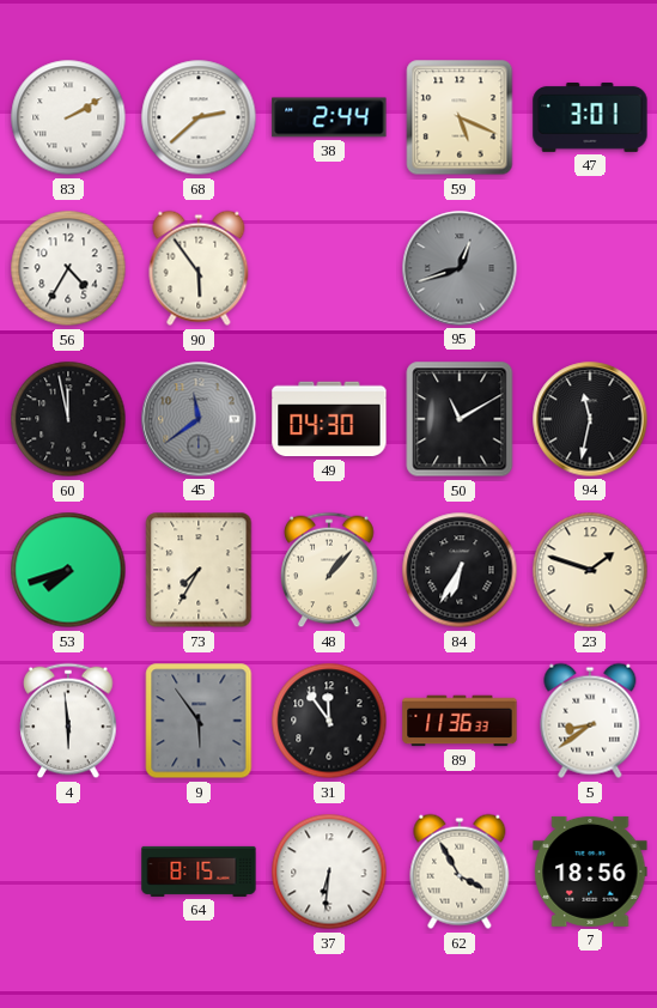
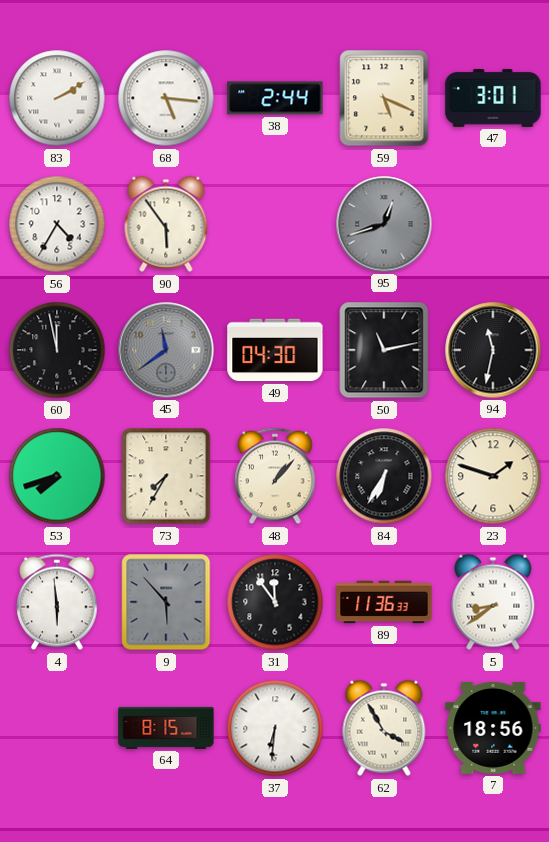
68: 2:38 -> 5:16
50: 11:10 -> 11:13
9: 5:54 -> 5:53
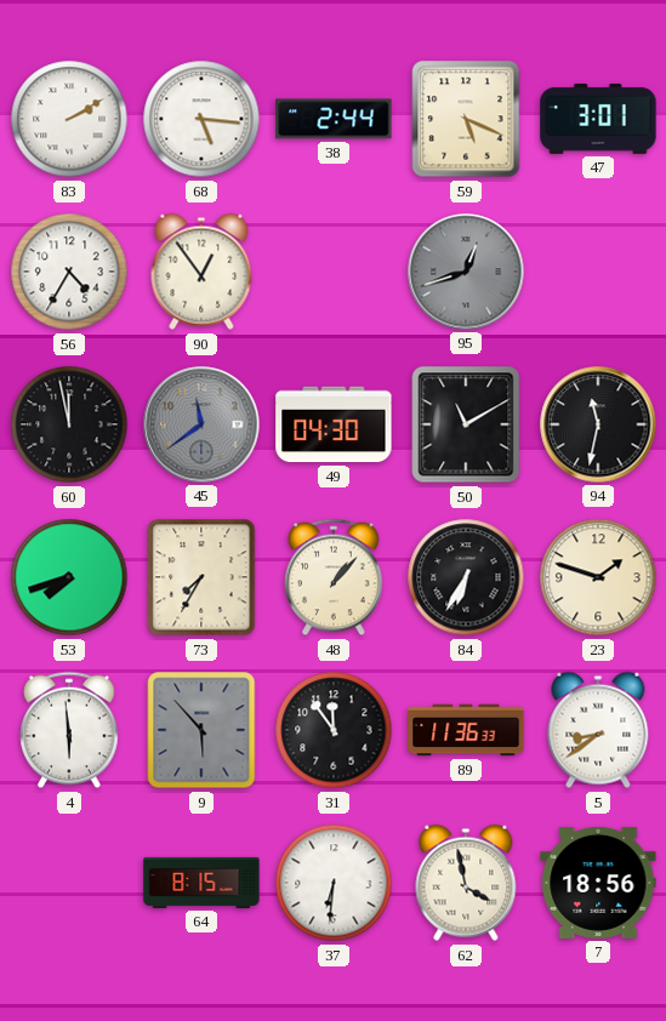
90: 5:54 -> 12:54
50: 11:13 -> 11:10
62: 3:55 -> 3:58
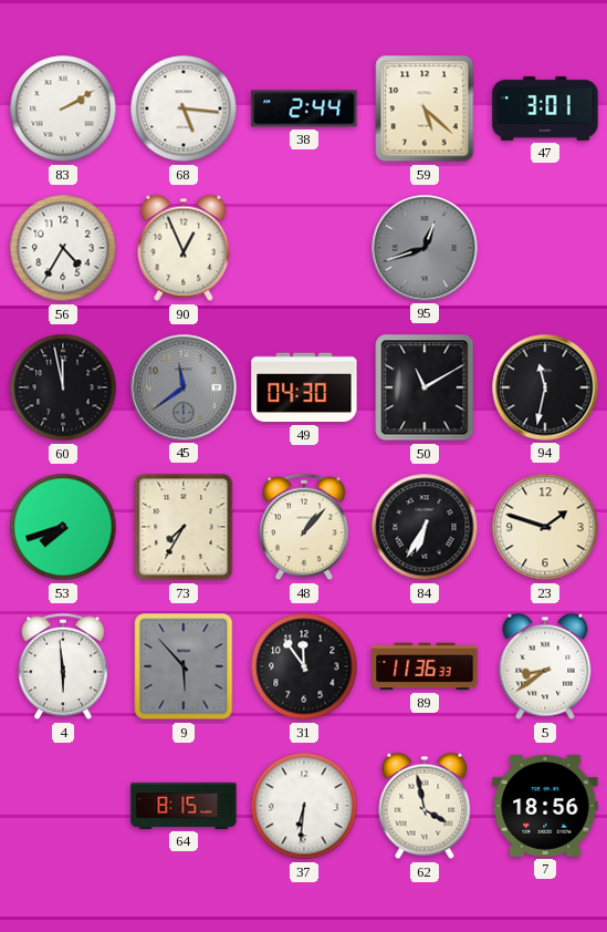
59: 5:19 -> 5:22
90: 12:54 -> 12:56
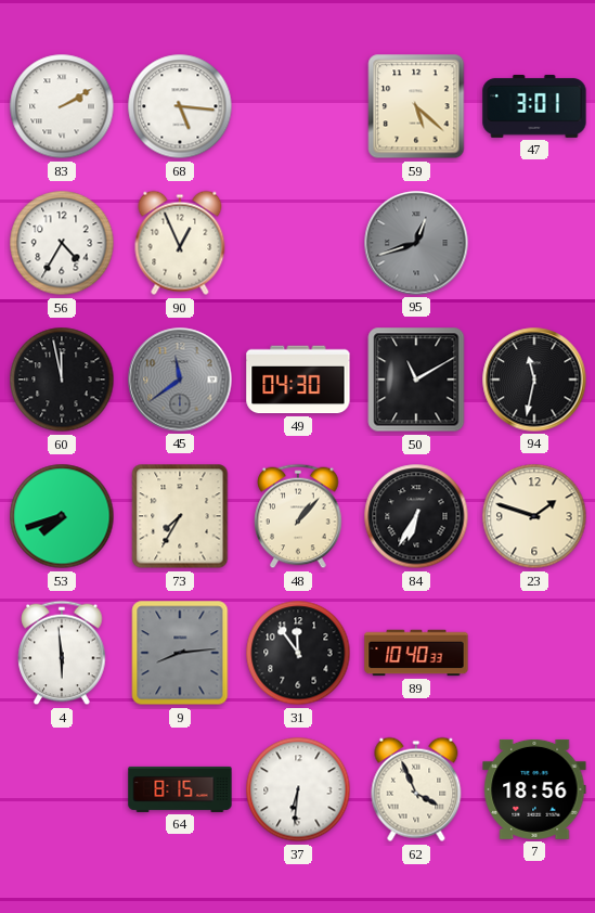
38: 2:44 -> none
9: 5:53 -> 8:14
89: 11:36 -> 10:40
5: 8:39 -> none
62: 3:58 -> 3:56
